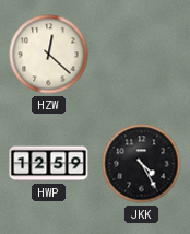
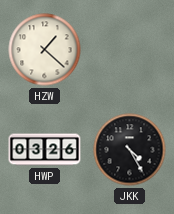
HZW: 12:22 -> 1:22
HWP: 12:59 -> 03:26
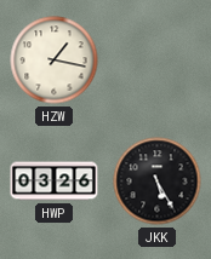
HZW: 1:22 -> 1:17
JKK: 4:25 -> 5:25
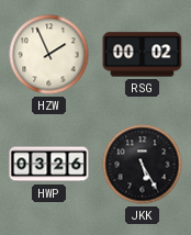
HZW: 1:17 -> 1:56
RSG: none -> 00:02
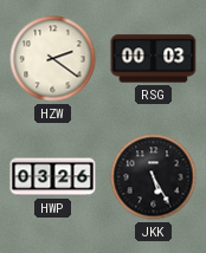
HZW: 1:56 -> 2:21
RSG: 00:02 -> 00:03
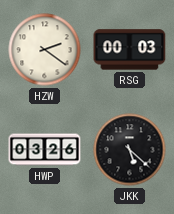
JKK: 5:25 -> 5:22
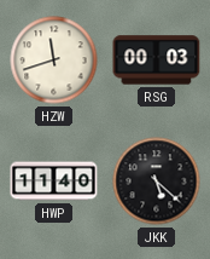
HZW: 2:21 -> 11:42
HWP: 03:26 -> 11:40
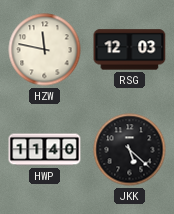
HZW: 11:42 -> 11:47
RSG: 00:03 -> 12:03
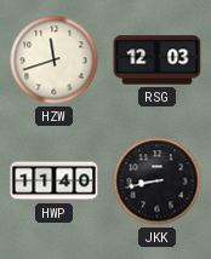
HZW: 11:47 -> 11:42
JKK: 5:22 -> 8:43
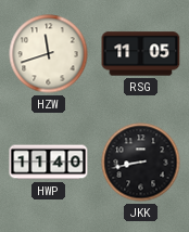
RSG: 12:03 -> 11:05
